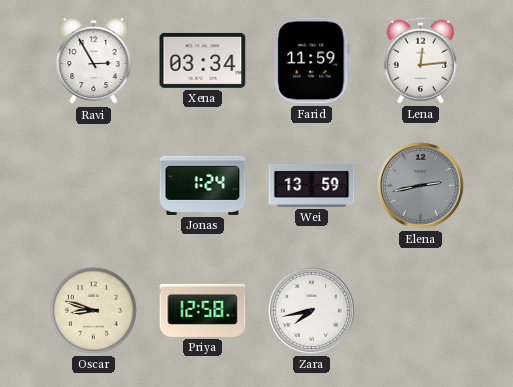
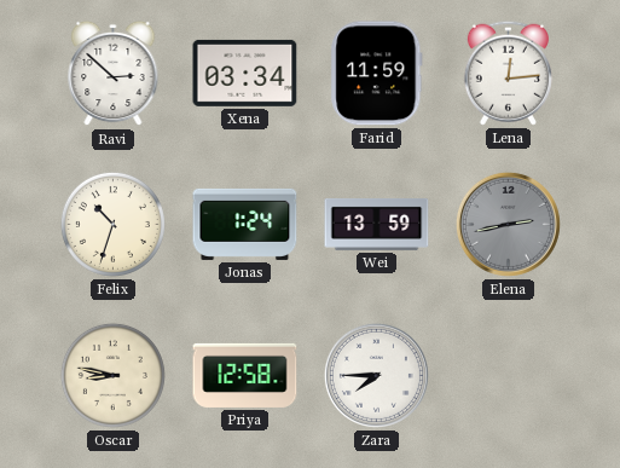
Ravi: 2:55 -> 2:52
Felix: none -> 10:33
Oscar: 8:48 -> 8:47
Zara: 7:43 -> 7:45
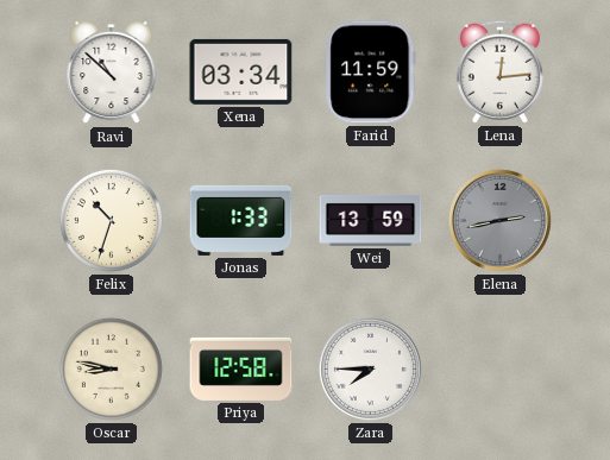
Ravi: 2:52 -> 10:52
Jonas: 1:24 -> 1:33
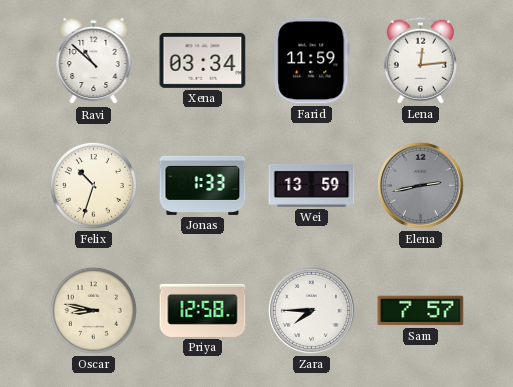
Sam: none -> 7:57
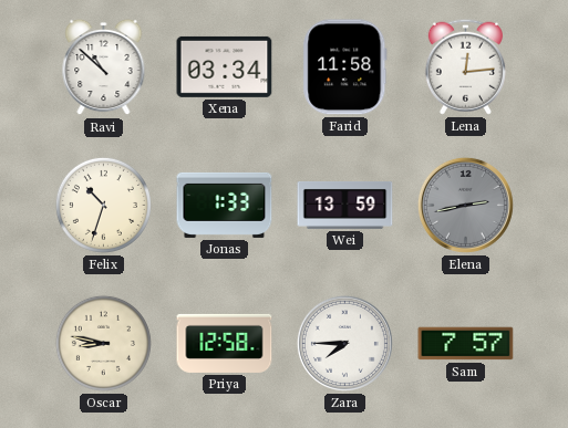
Farid: 11:59 -> 11:58
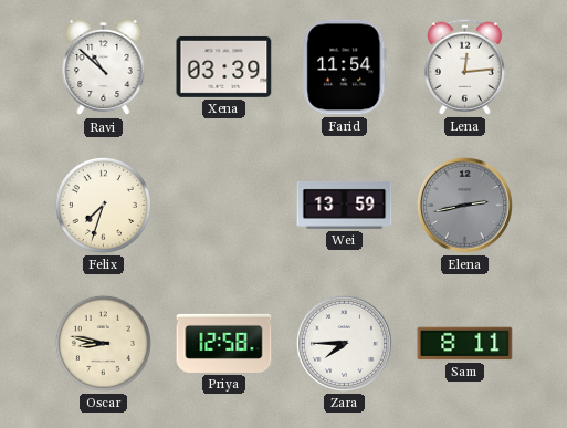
Xena: 03:34 -> 03:39
Farid: 11:58 -> 11:54
Felix: 10:33 -> 7:33
Jonas: 1:33 -> none
Sam: 7:57 -> 8:11
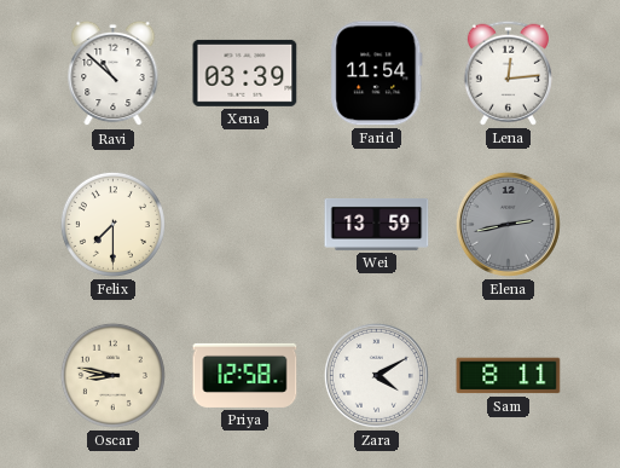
Felix: 7:33 -> 7:30
Zara: 7:45 -> 4:10
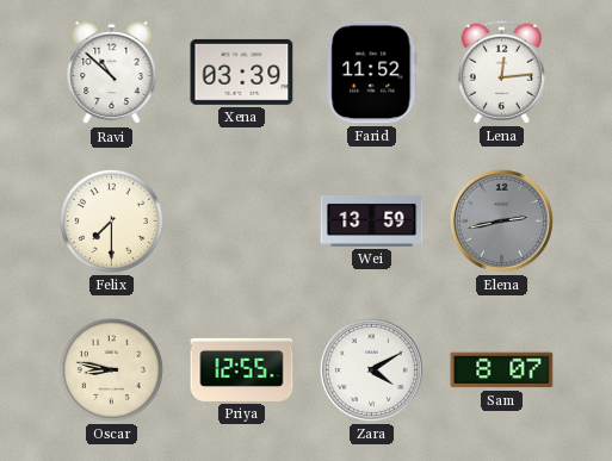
Farid: 11:54 -> 11:52
Priya: 12:58 -> 12:55
Sam: 8:11 -> 8:07
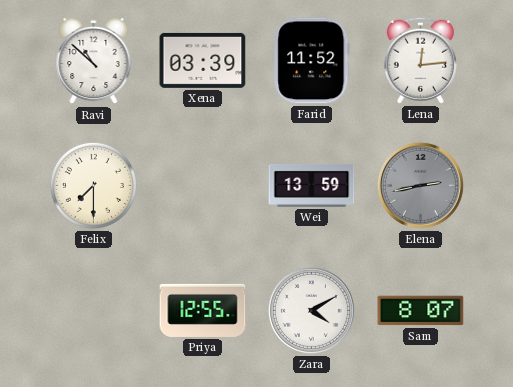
Oscar: 8:47 -> none
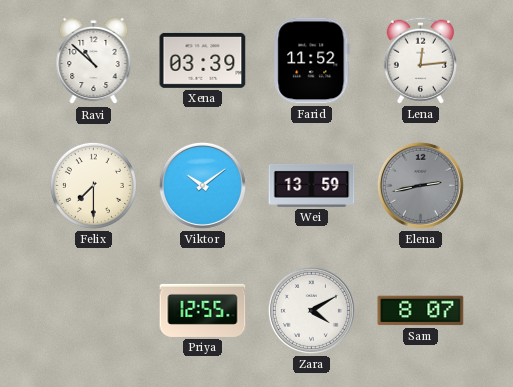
Viktor: none -> 10:09
